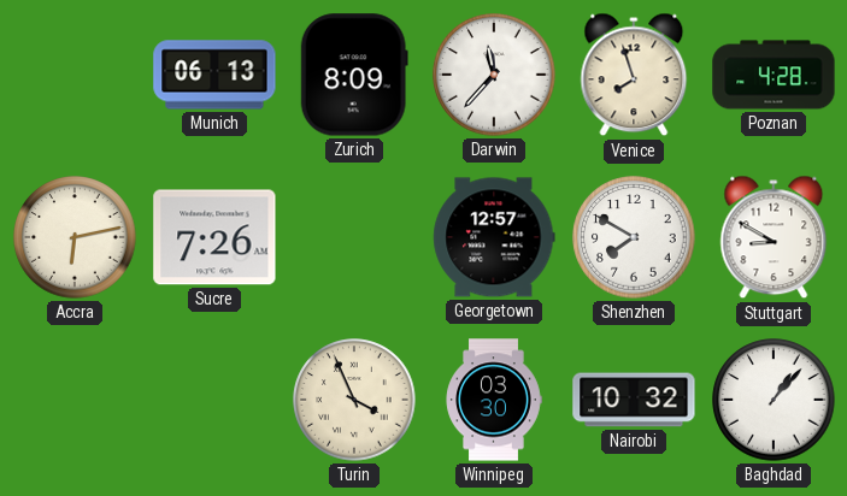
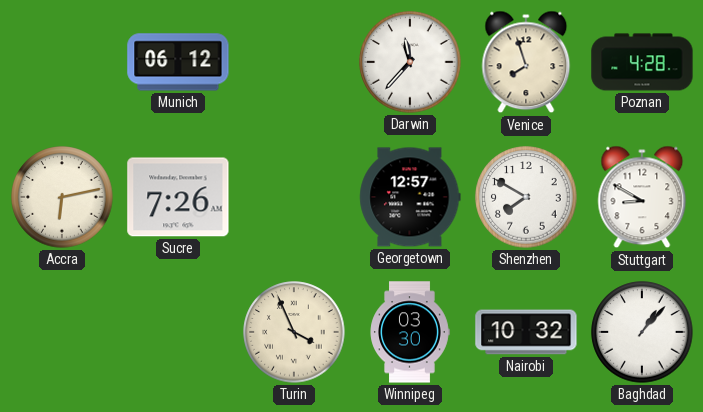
Munich: 06:13 -> 06:12
Zurich: 8:09 -> none
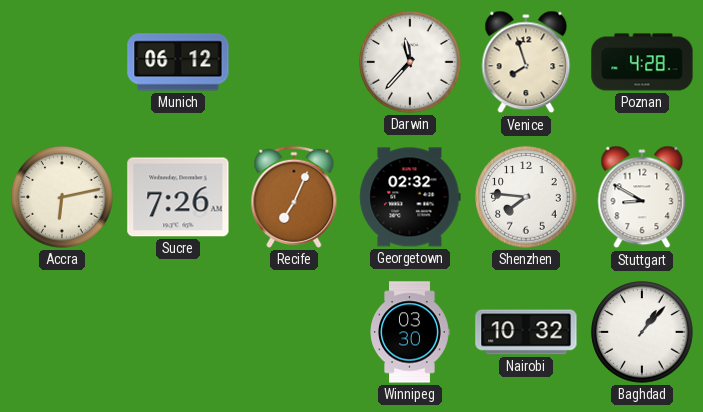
Recife: none -> 7:04
Georgetown: 12:57 -> 02:32
Shenzhen: 7:50 -> 7:46
Turin: 3:56 -> none
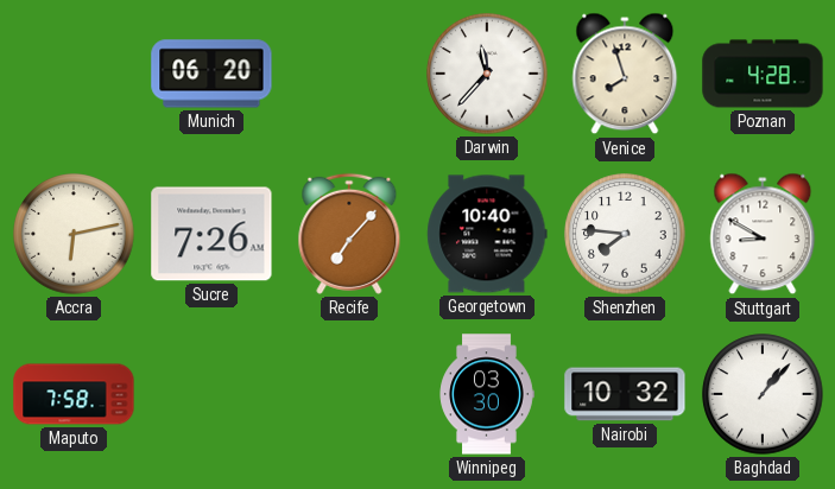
Munich: 06:12 -> 06:20
Recife: 7:04 -> 7:07
Georgetown: 02:32 -> 10:40
Maputo: none -> 7:58
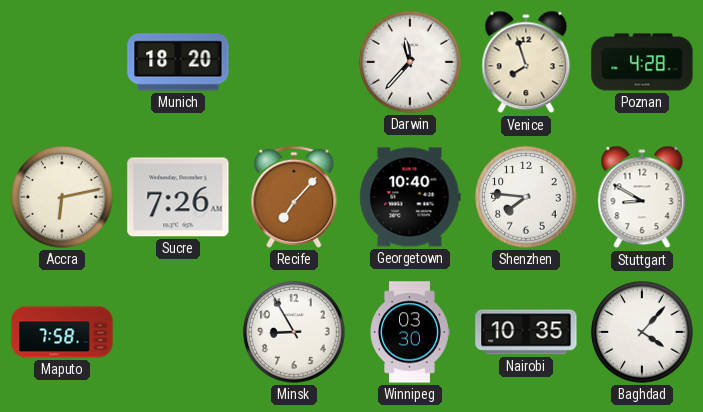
Munich: 06:20 -> 18:20
Minsk: none -> 8:55
Nairobi: 10:32 -> 10:35
Baghdad: 1:07 -> 4:07
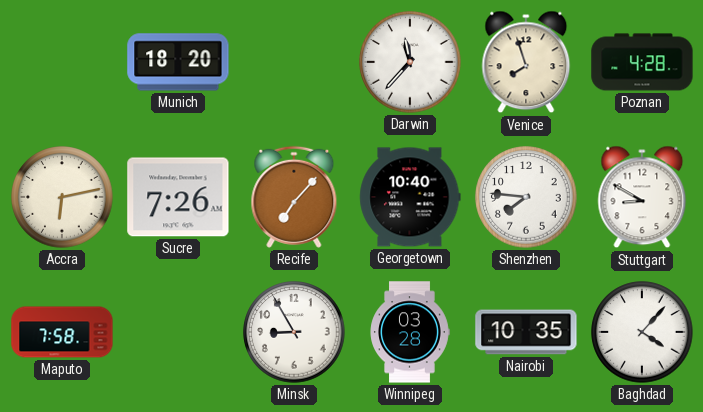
Winnipeg: 03:30 -> 03:28
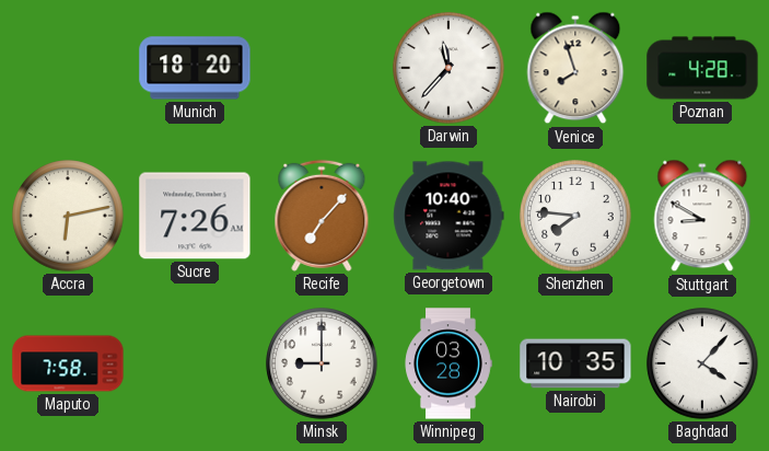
Minsk: 8:55 -> 9:00
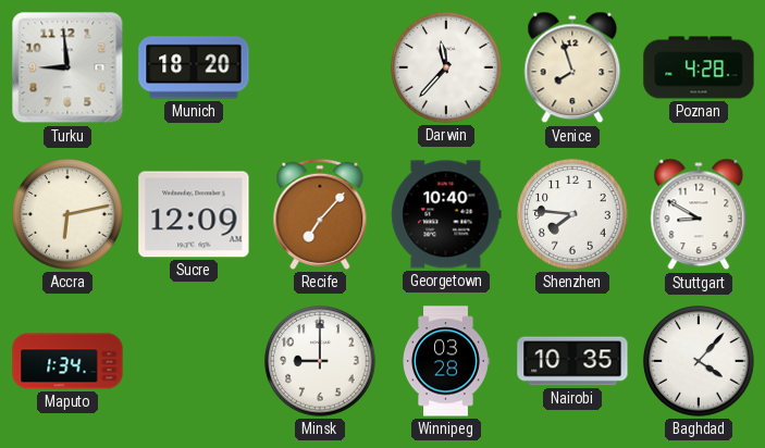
Turku: none -> 8:59
Sucre: 7:26 -> 12:09
Maputo: 7:58 -> 1:34
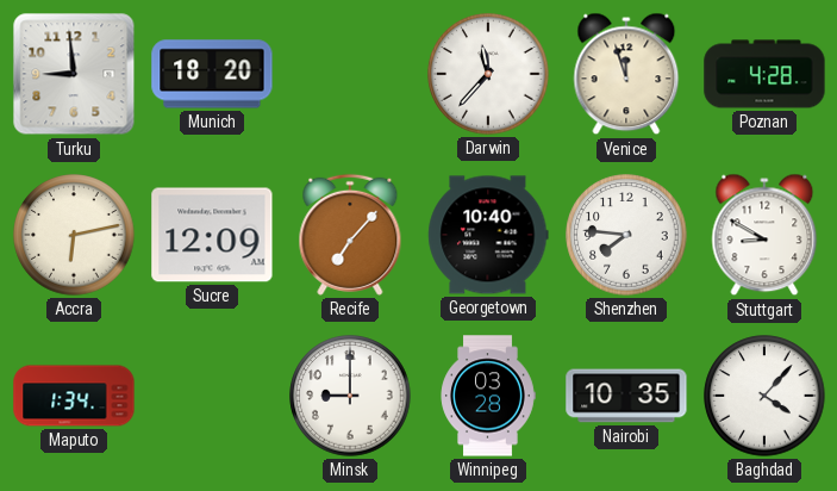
Venice: 7:57 -> 11:57
